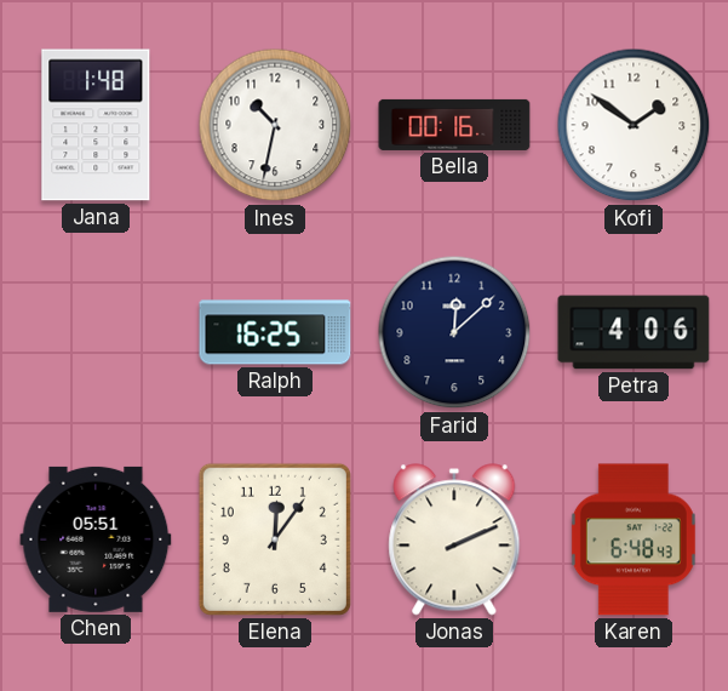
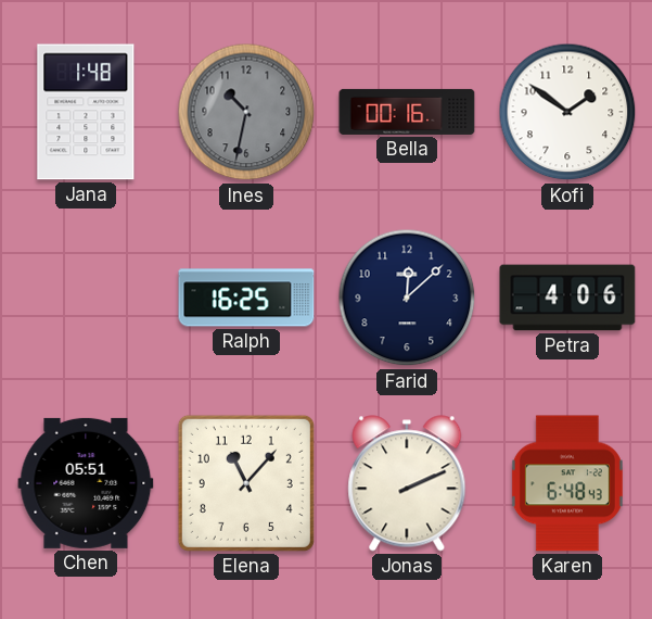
Ines dial: white -> grey
Elena: 12:06 -> 11:07
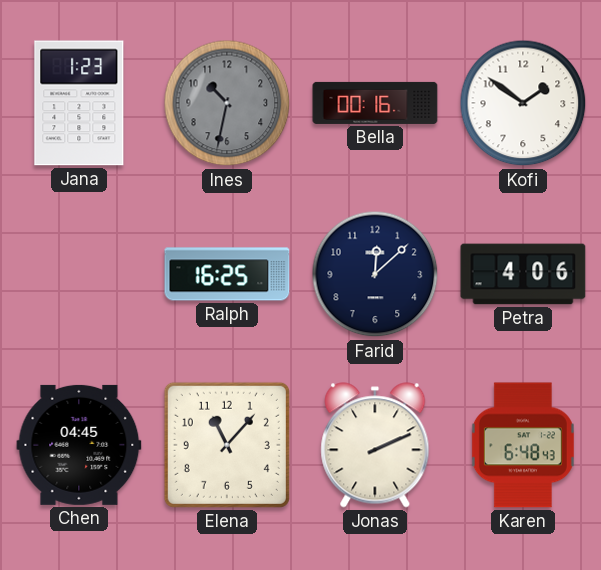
Jana: 1:48 -> 1:23
Chen: 05:51 -> 04:45
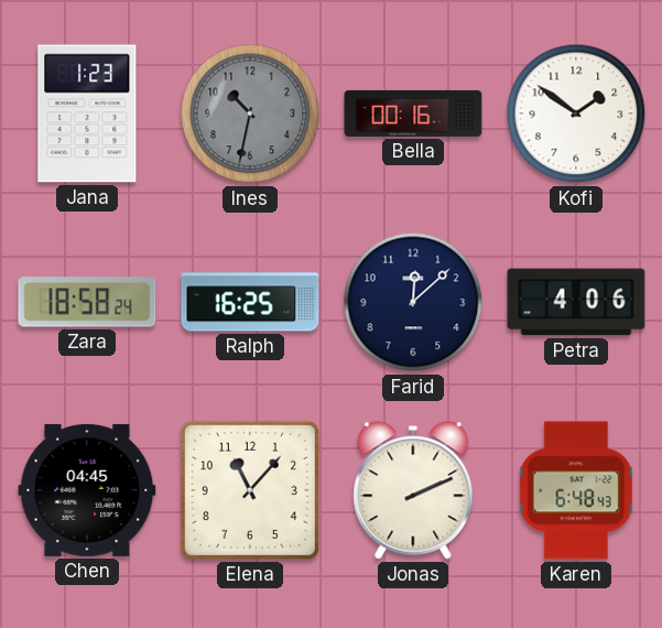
Zara: none -> 18:58
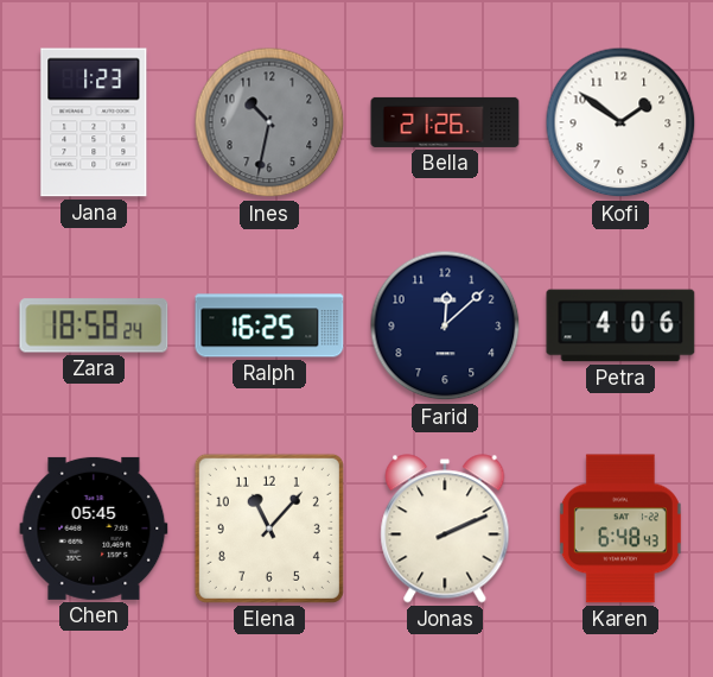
Bella: 00:16 -> 21:26
Chen: 04:45 -> 05:45
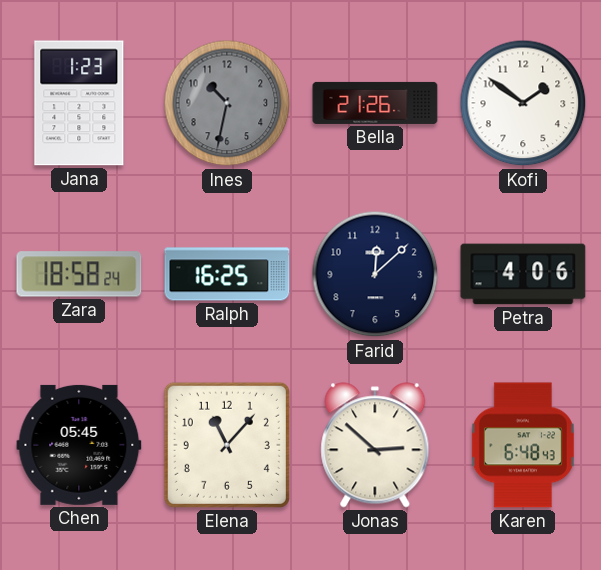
Jonas: 2:11 -> 2:52
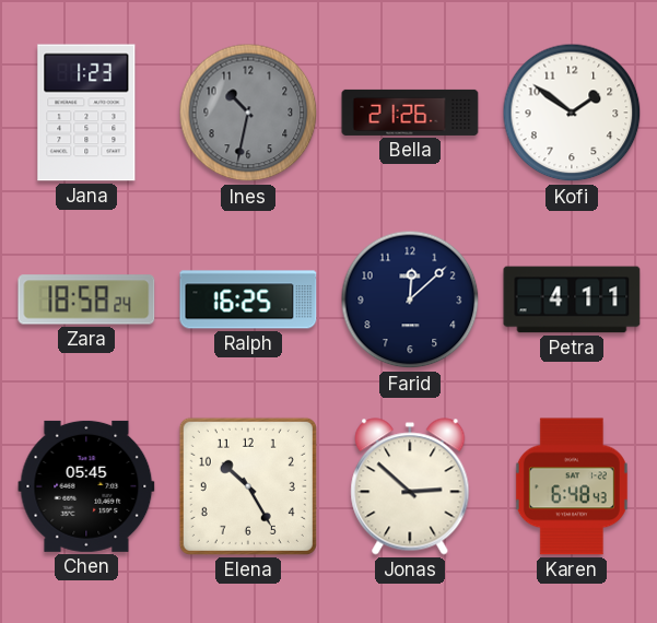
Petra: 4:06 -> 4:11
Elena: 11:07 -> 10:25
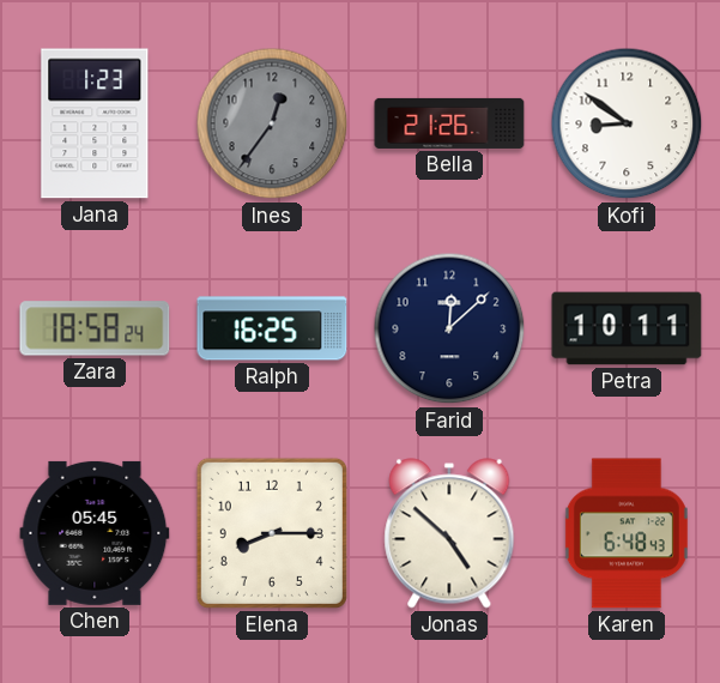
Ines: 10:32 -> 12:36
Kofi: 1:51 -> 8:51
Petra: 4:11 -> 10:11
Elena: 10:25 -> 8:15
Jonas: 2:52 -> 4:52
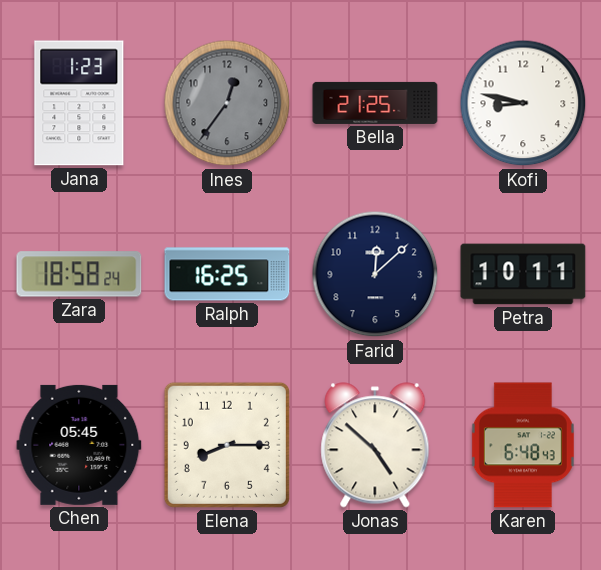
Bella: 21:26 -> 21:25
Kofi: 8:51 -> 8:47
